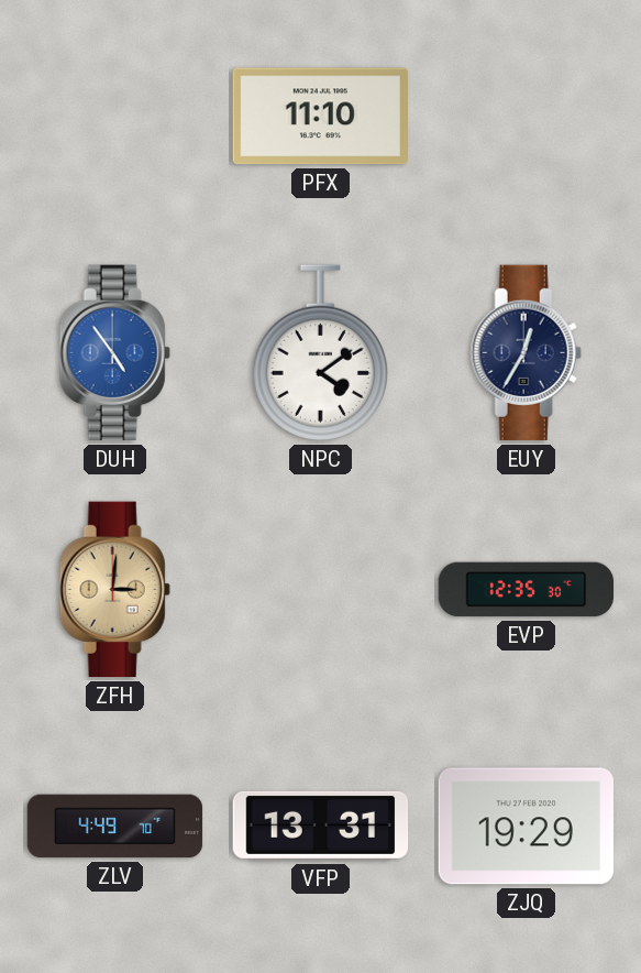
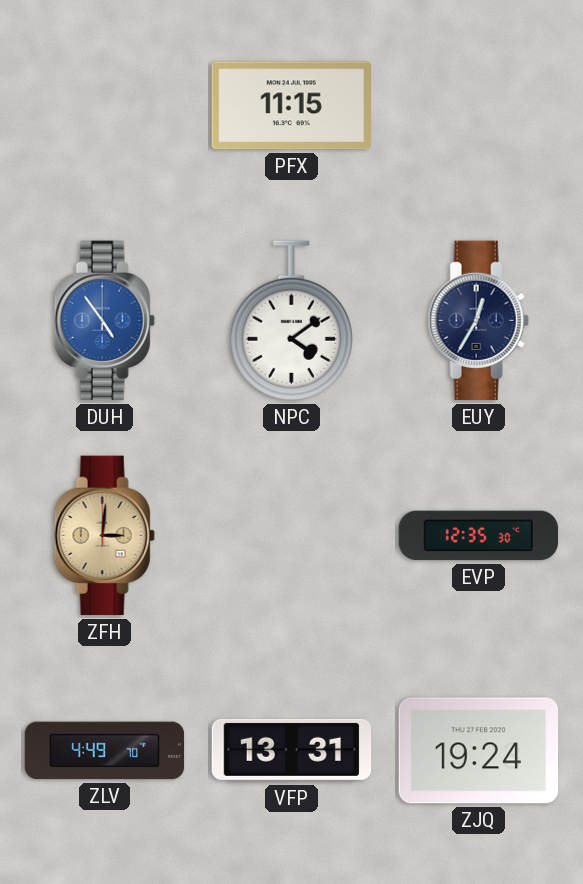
PFX: 11:10 -> 11:15
ZJQ: 19:29 -> 19:24
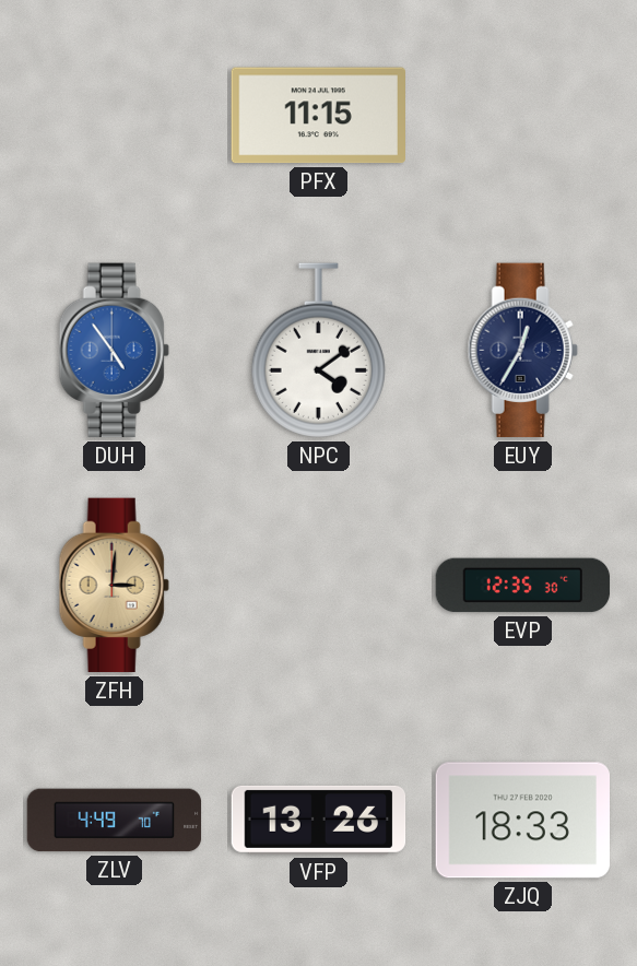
VFP: 13:31 -> 13:26
ZJQ: 19:24 -> 18:33
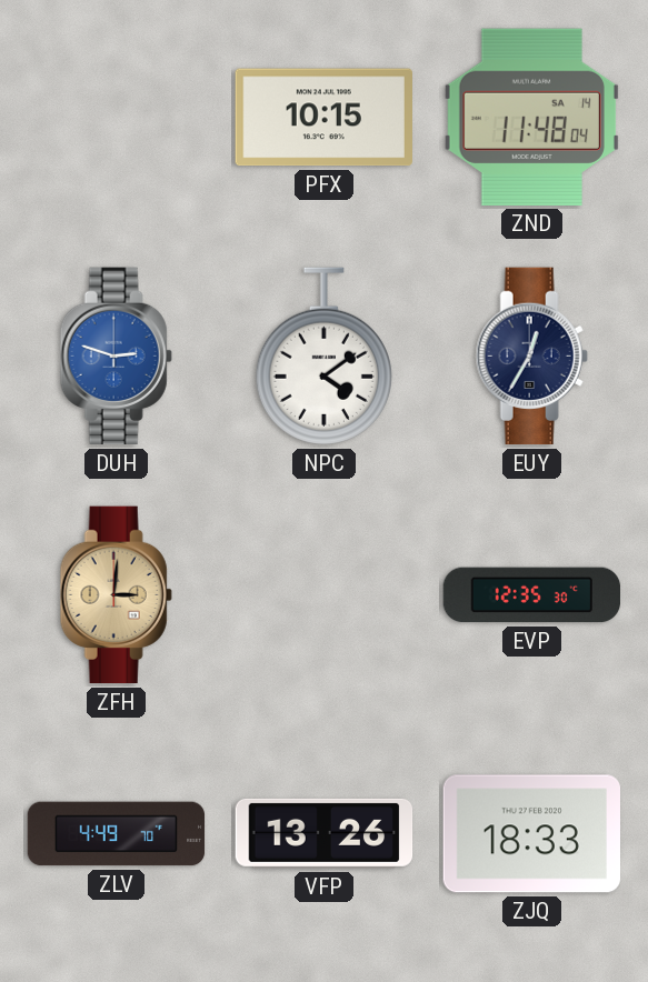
PFX: 11:15 -> 10:15
ZND: none -> 11:48
DUH: 4:54 -> 2:48
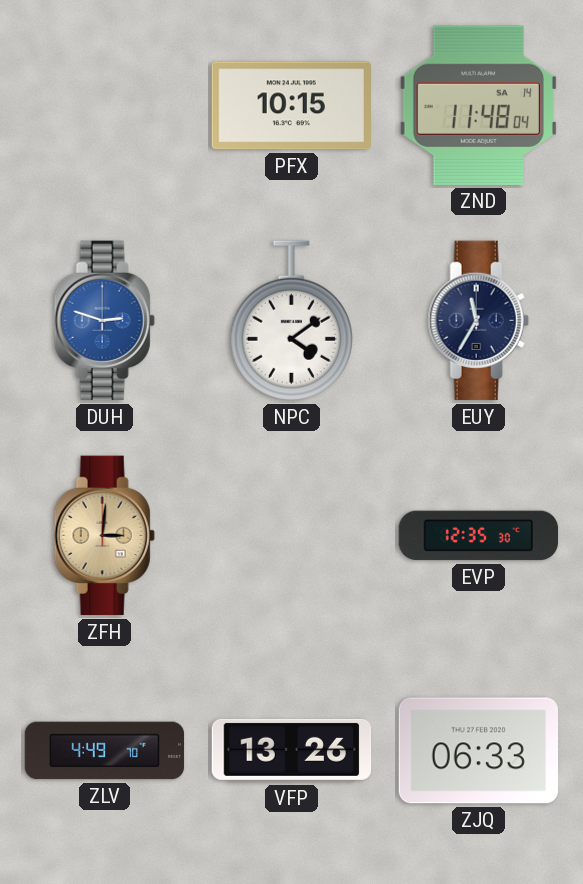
EUY: 12:35 -> 11:35
ZJQ: 18:33 -> 06:33
